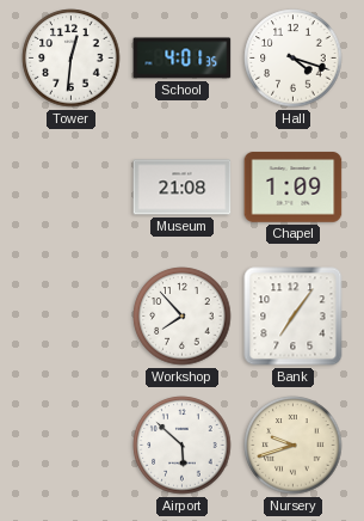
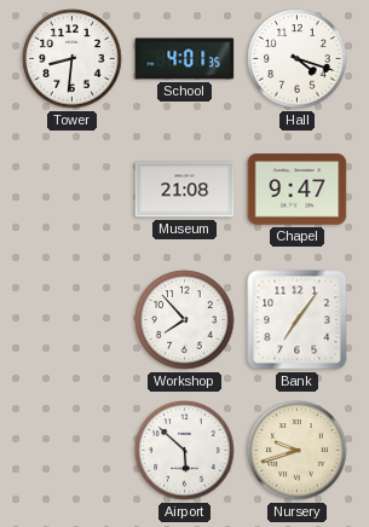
Tower: 12:31 -> 8:31
Chapel: 1:09 -> 9:47
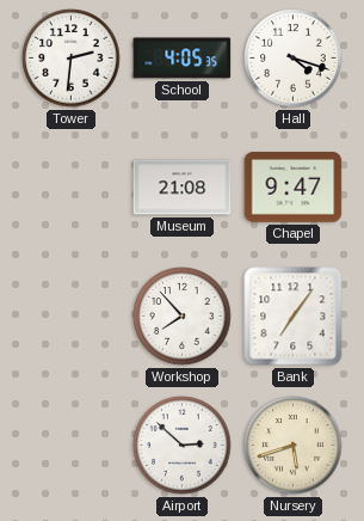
Tower: 8:31 -> 2:31
School: 4:01 -> 4:05
Airport: 5:52 -> 2:52
Nursery: 9:42 -> 5:42
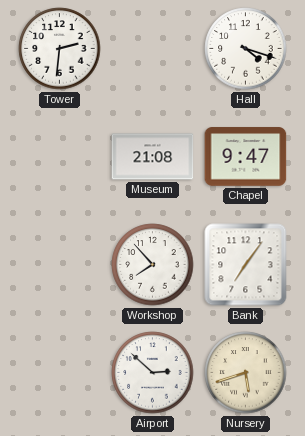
School: 4:05 -> none
